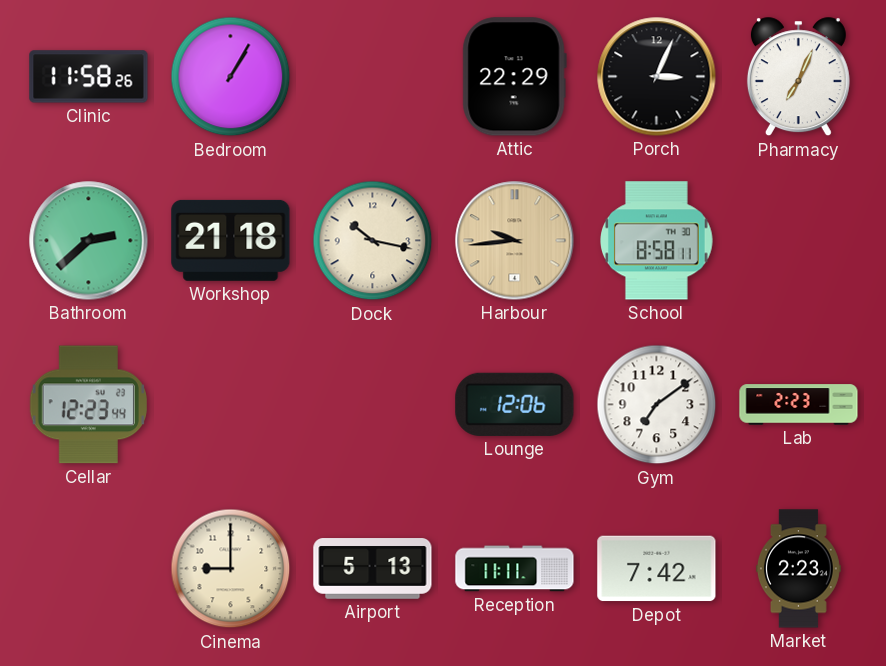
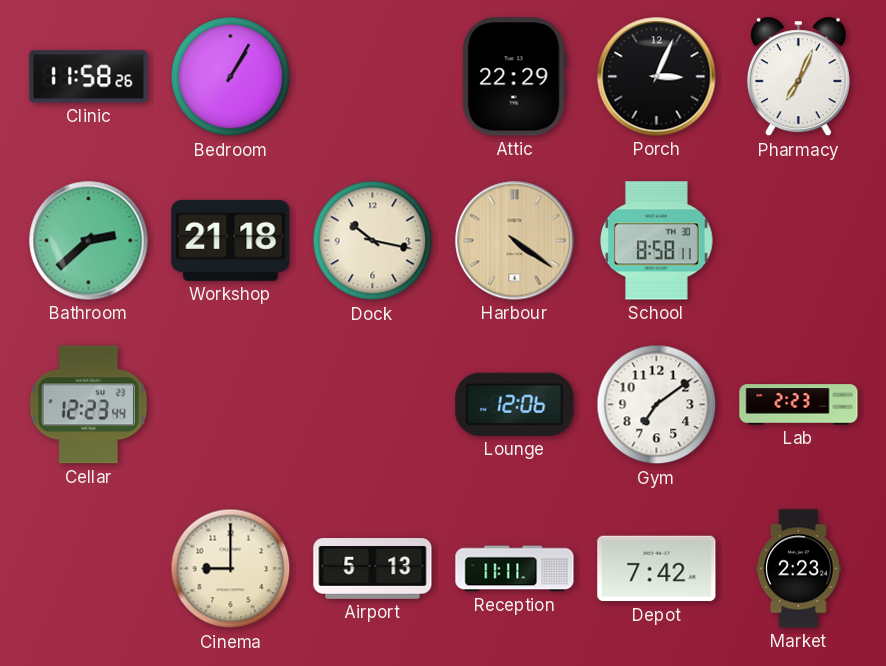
Harbour: 9:44 -> 4:21
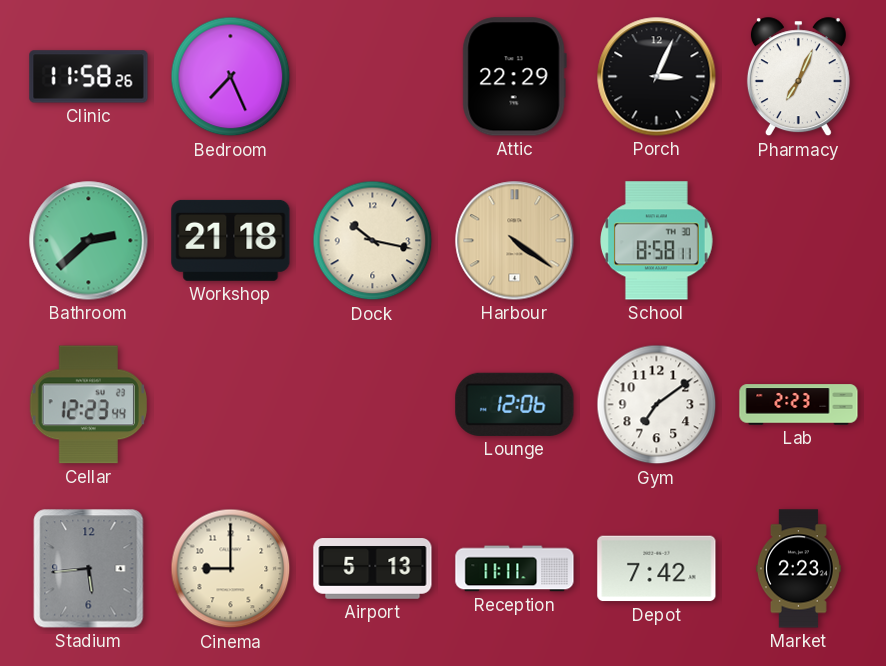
Bedroom: 1:05 -> 7:26
Stadium: none -> 5:44
